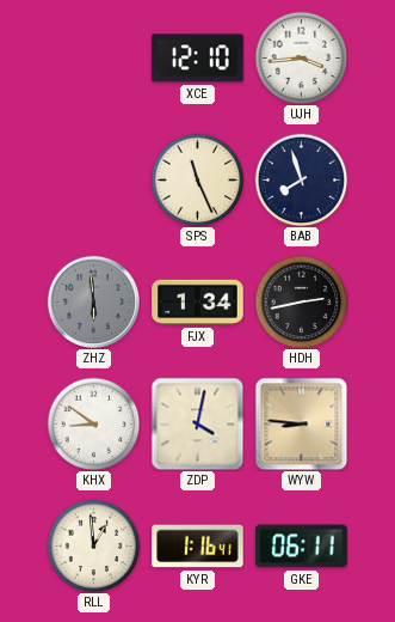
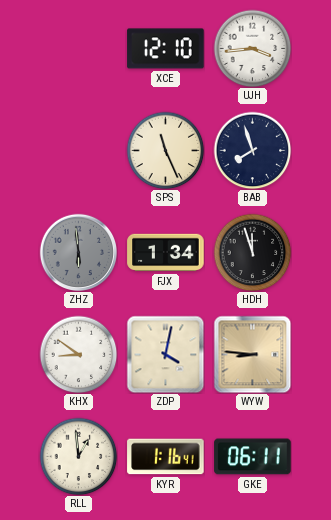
HDH: 2:43 -> 11:57
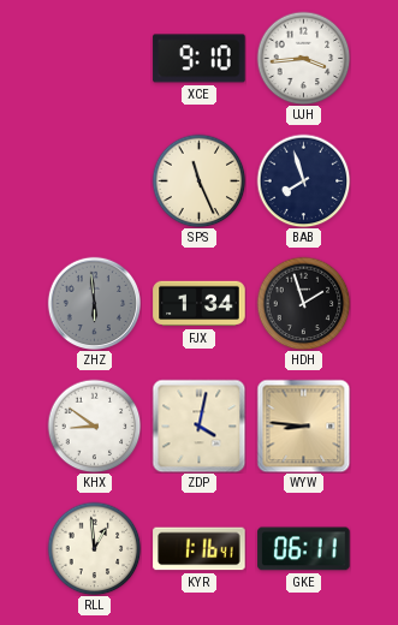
XCE: 12:10 -> 9:10
HDH: 11:57 -> 1:57
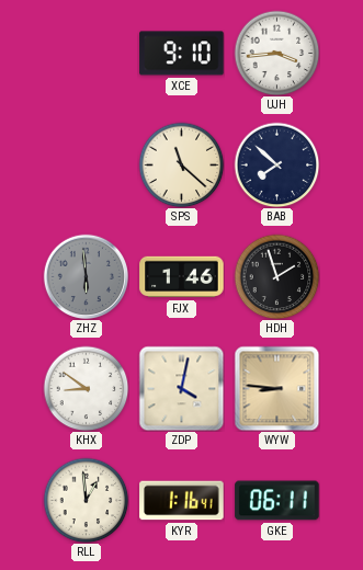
SPS: 11:26 -> 11:22
BAB: 7:57 -> 7:52
FJX: 1:34 -> 1:46
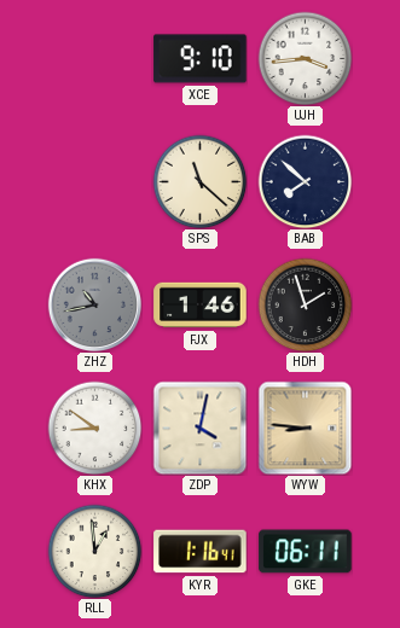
ZHZ: 5:59 -> 10:43
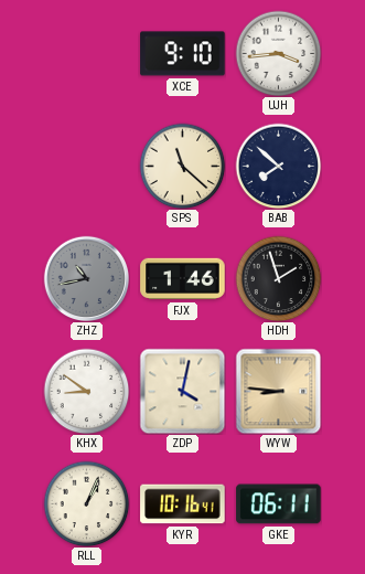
RLL: 12:59 -> 1:04
KYR: 1:16 -> 10:16
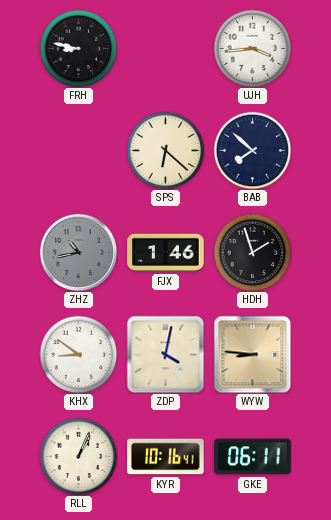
FRH: none -> 8:47
XCE: 9:10 -> none
SPS: 11:22 -> 6:22
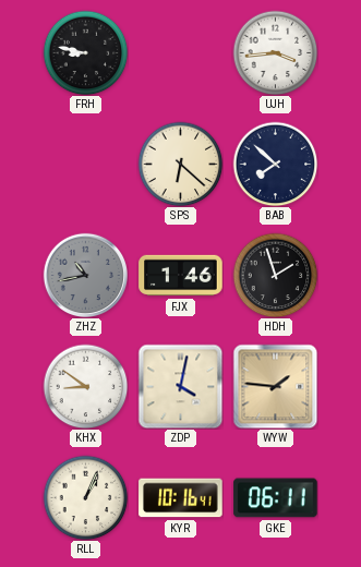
WYW: 8:46 -> 1:46
